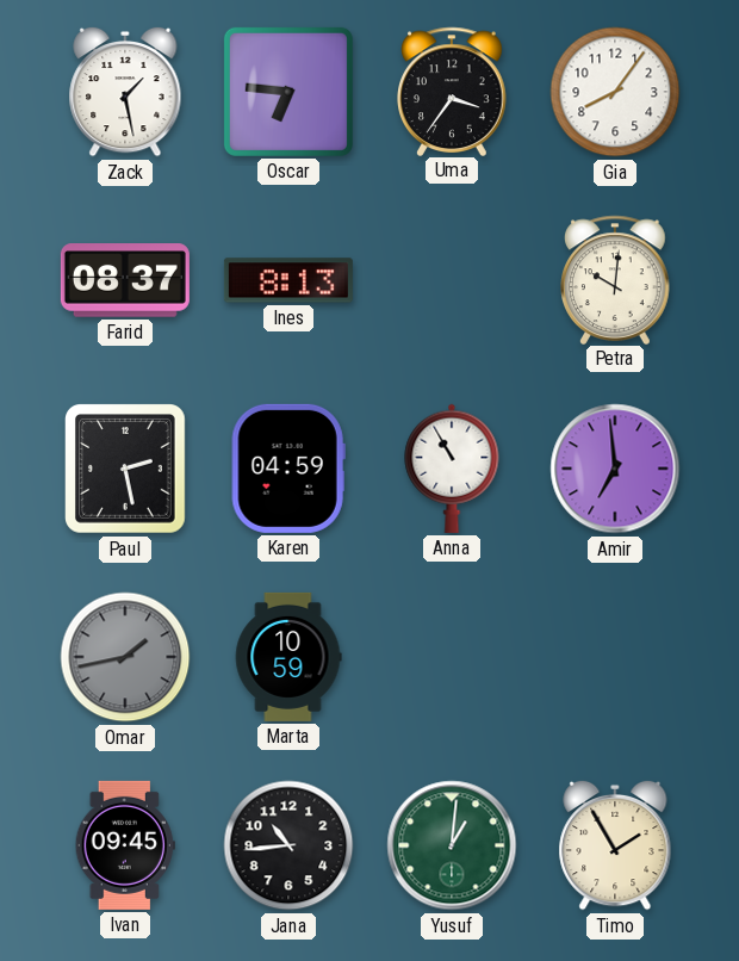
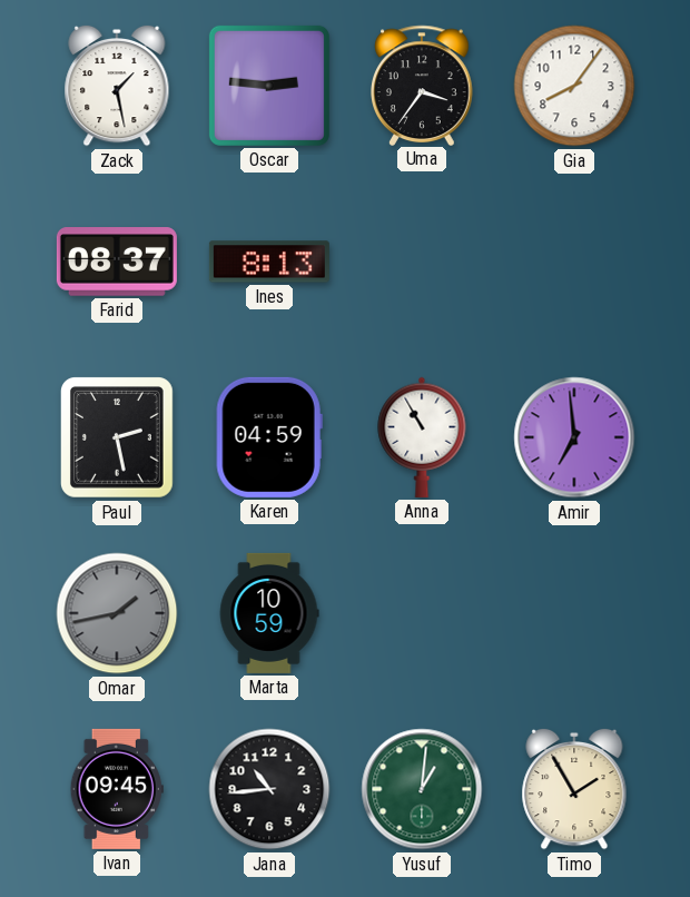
Oscar: 6:46 -> 2:46
Petra: 10:01 -> none
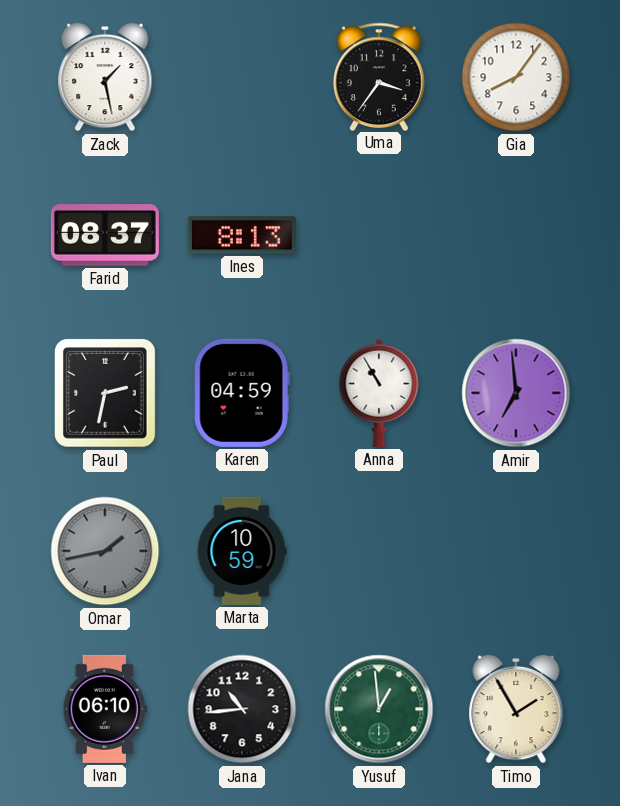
Oscar: 2:46 -> none
Paul: 2:28 -> 2:32
Ivan: 09:45 -> 06:10
Yusuf: 1:01 -> 12:59
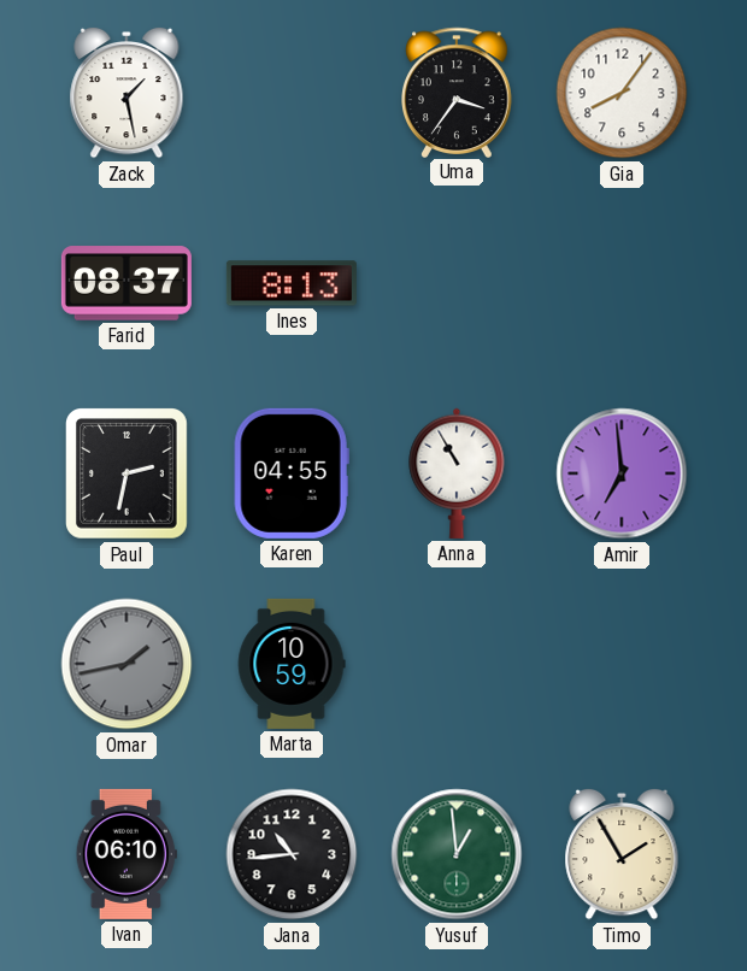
Karen: 04:59 -> 04:55
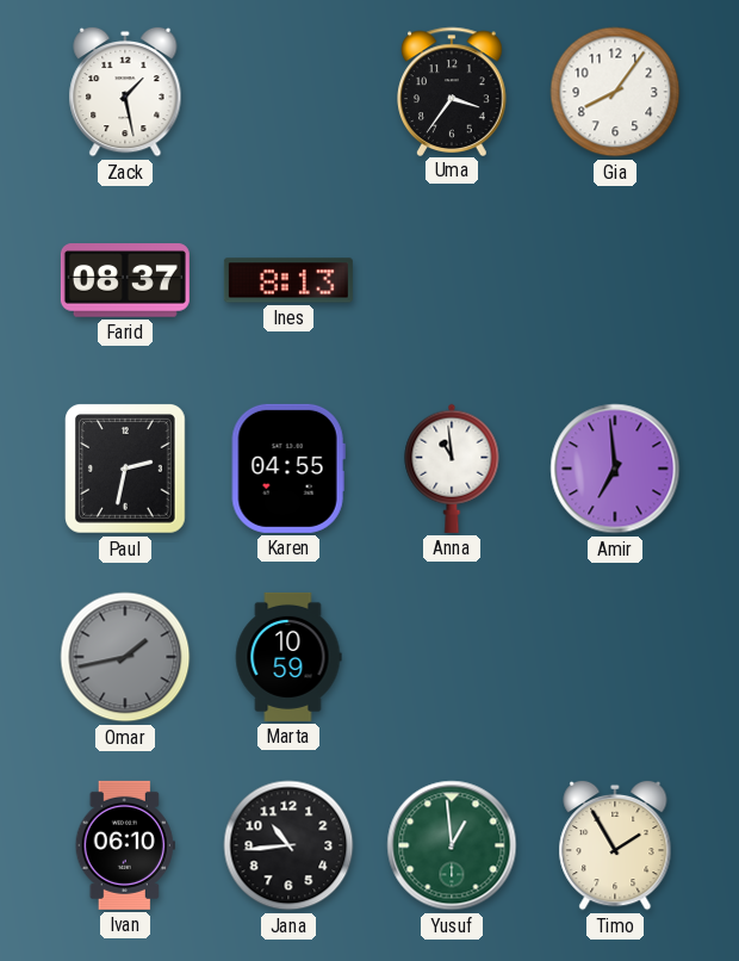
Anna: 10:55 -> 10:59
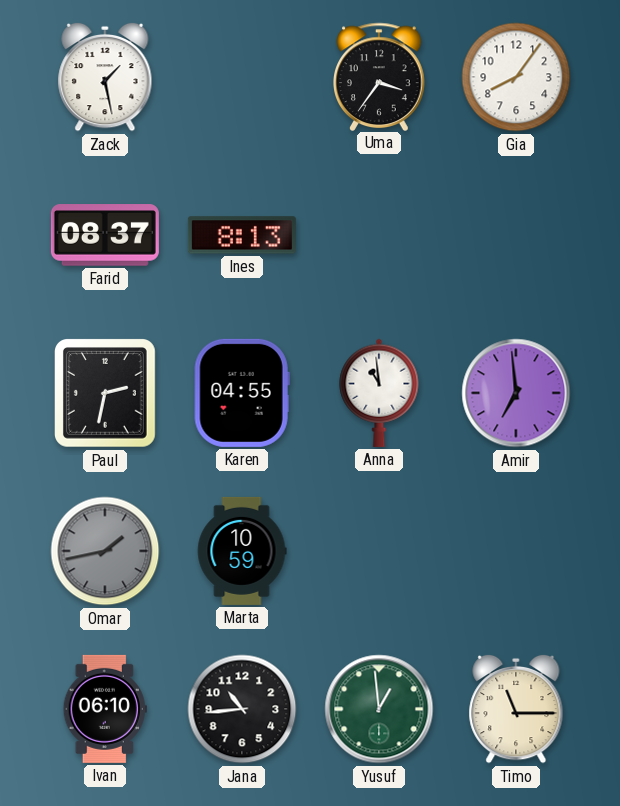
Timo: 1:55 -> 11:15
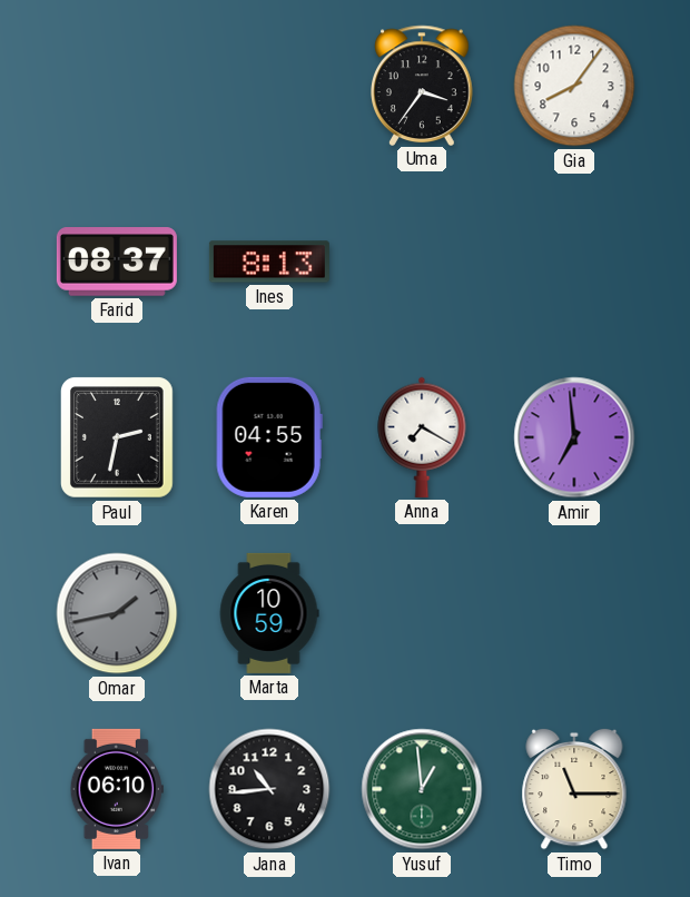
Zack: 1:28 -> none
Anna: 10:59 -> 7:20
